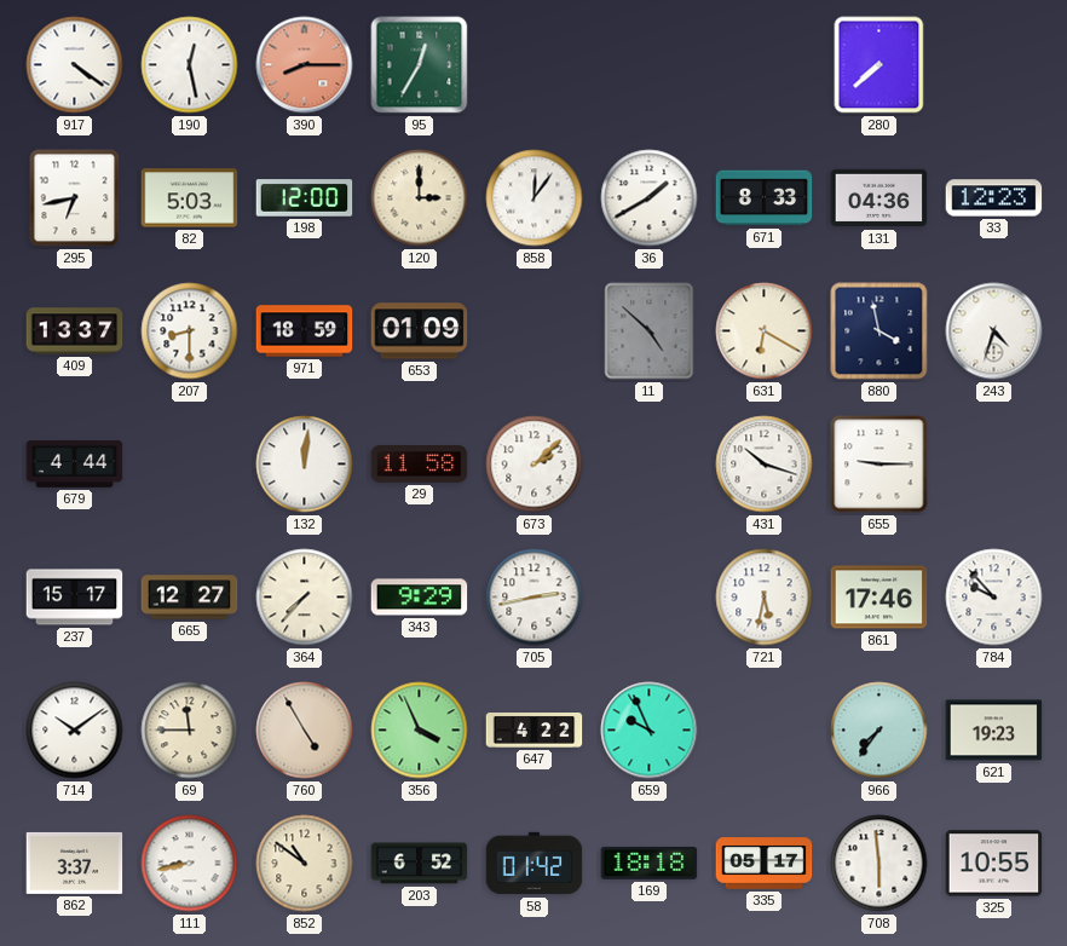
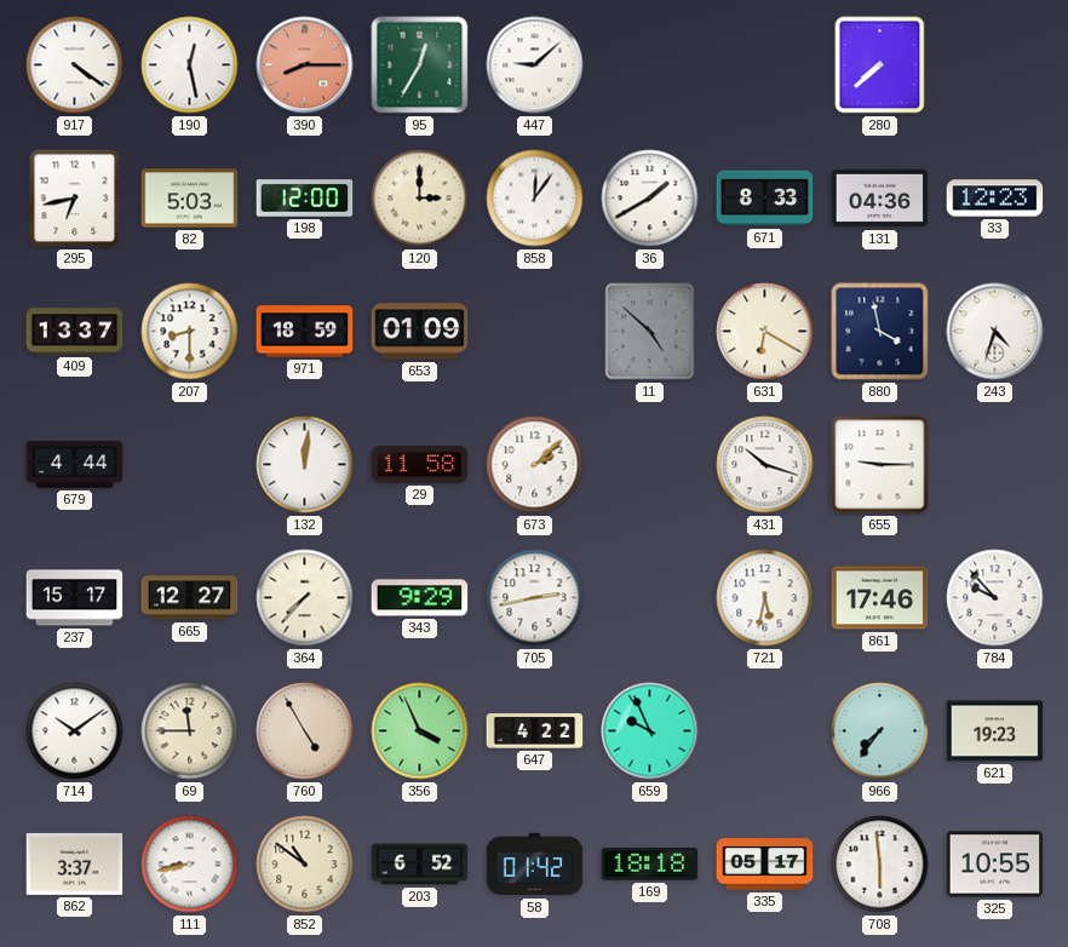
447: none -> 9:08
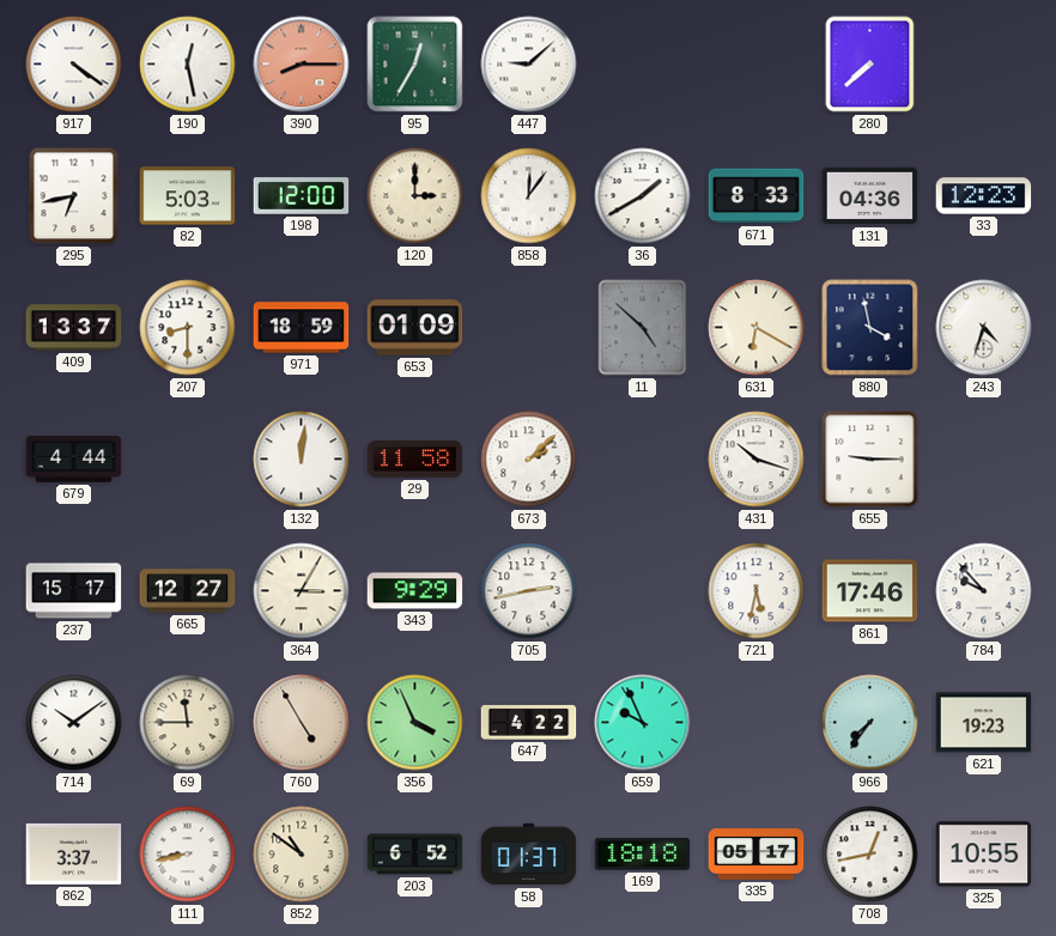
364: 7:37 -> 3:05
58: 01:42 -> 01:37
708: 5:59 -> 12:43
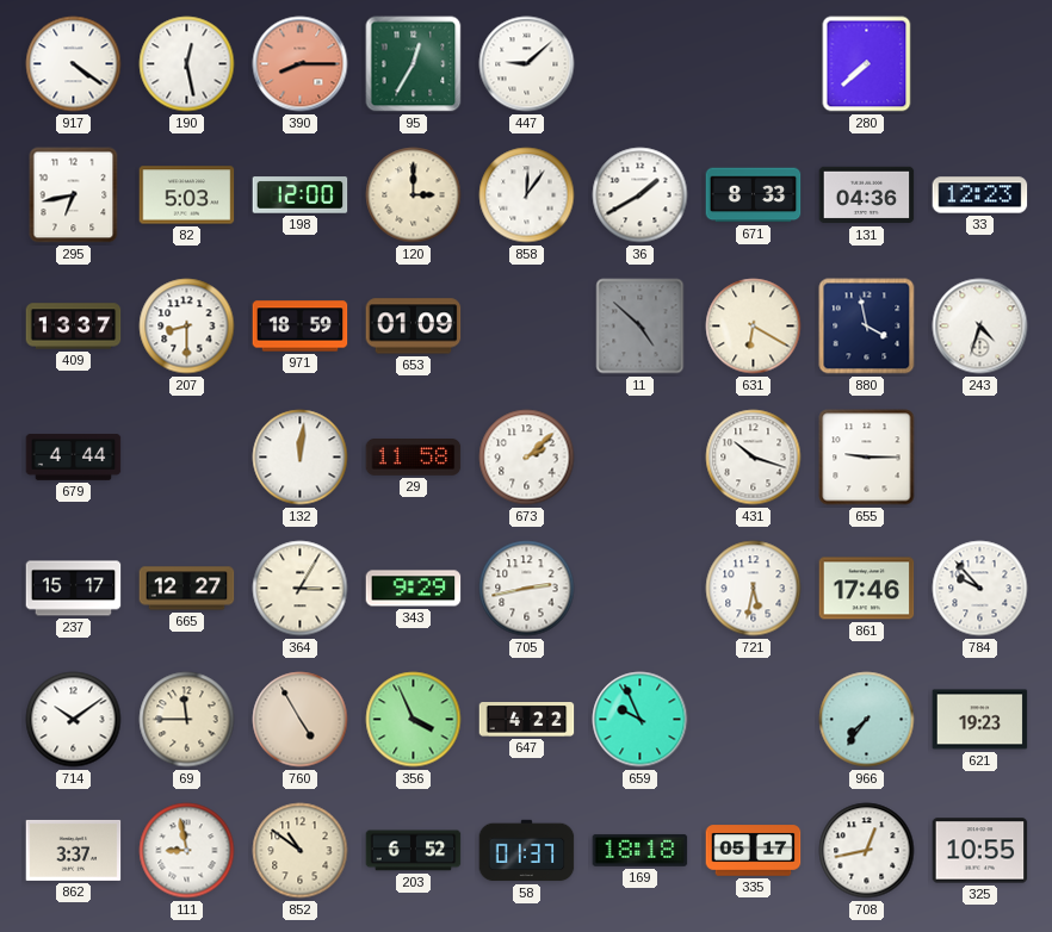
111: 8:43 -> 8:58
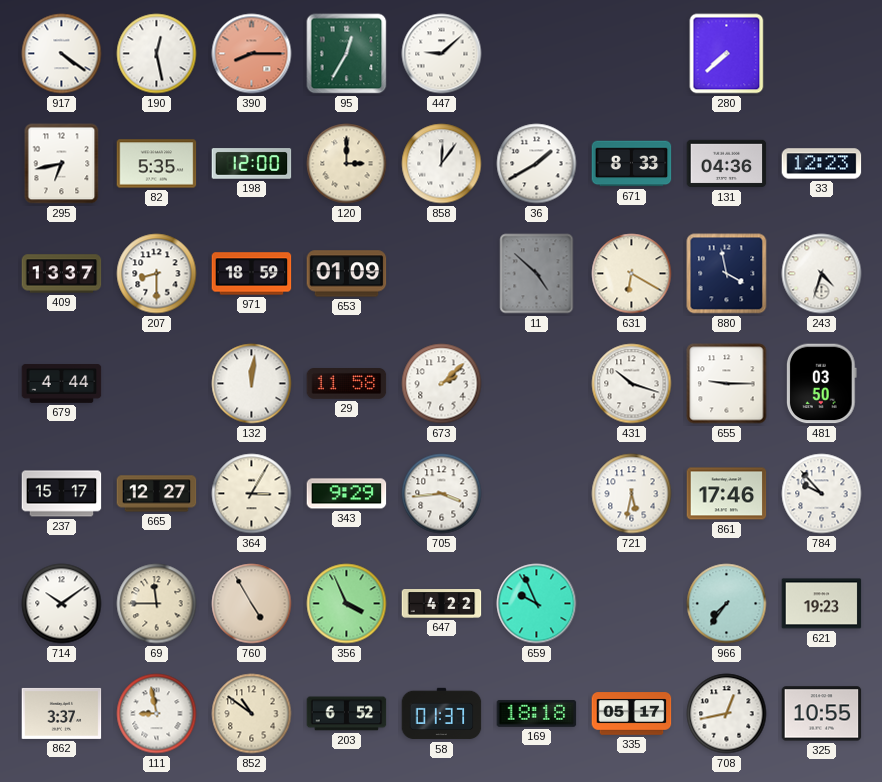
82: 5:03 -> 5:35
481: none -> 03:50
705: 2:43 -> 3:44
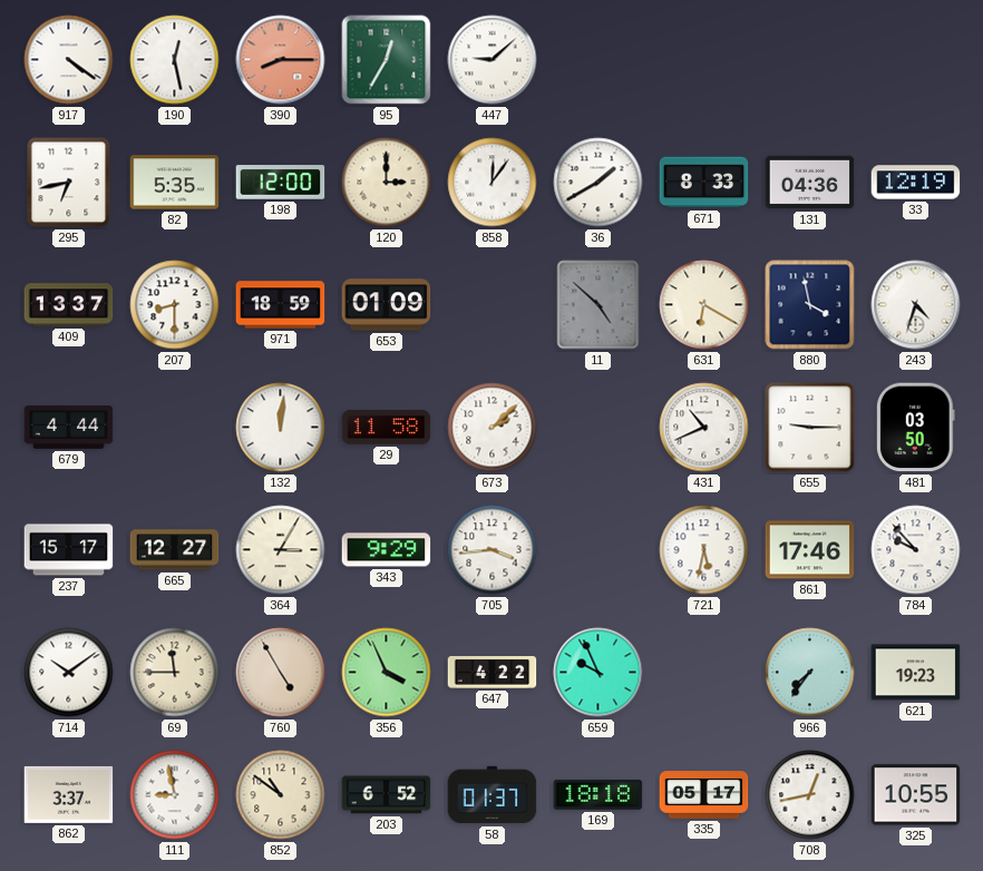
280: 7:38 -> none
33: 12:23 -> 12:19
431: 10:18 -> 10:41
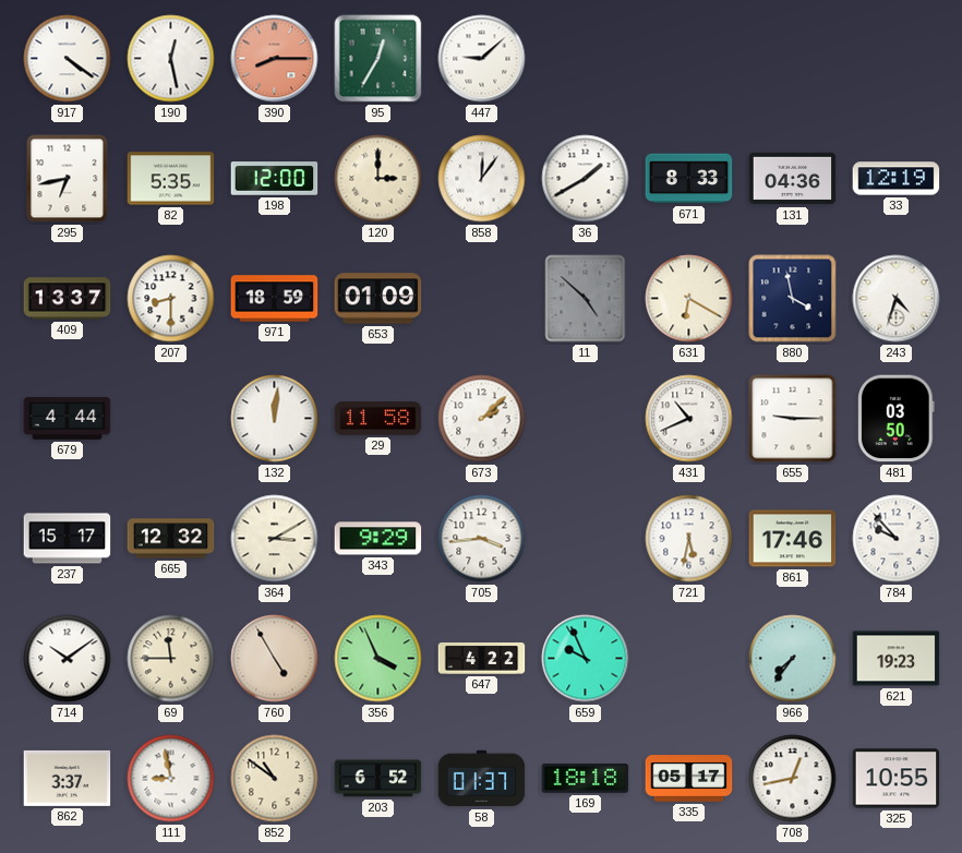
665: 12:27 -> 12:32
364: 3:05 -> 3:10
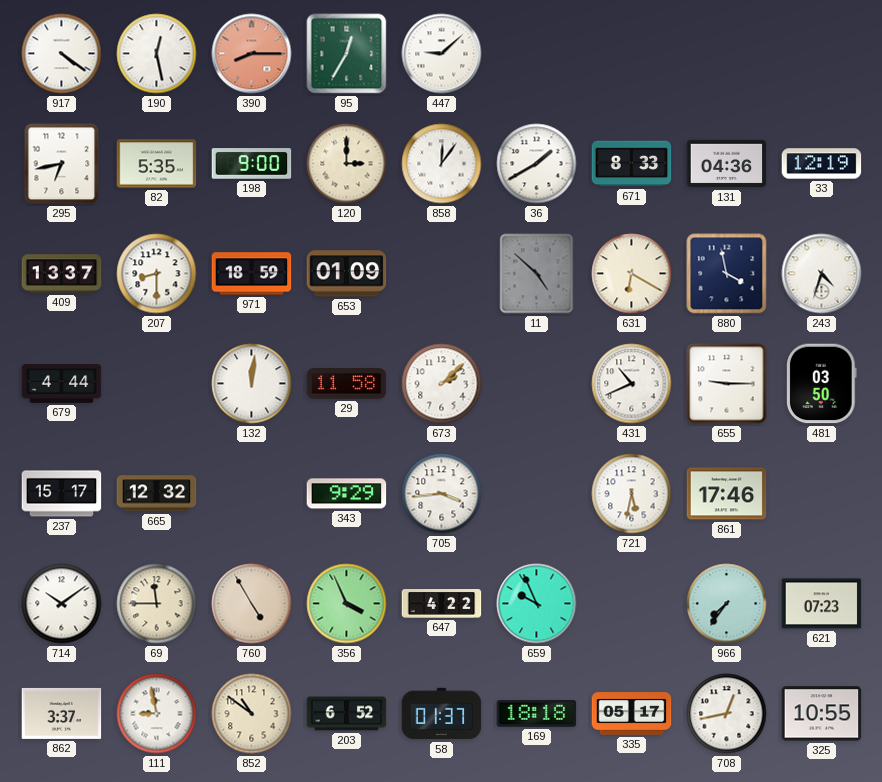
198: 12:00 -> 9:00
364: 3:10 -> none
784: 9:53 -> none
621: 19:23 -> 07:23
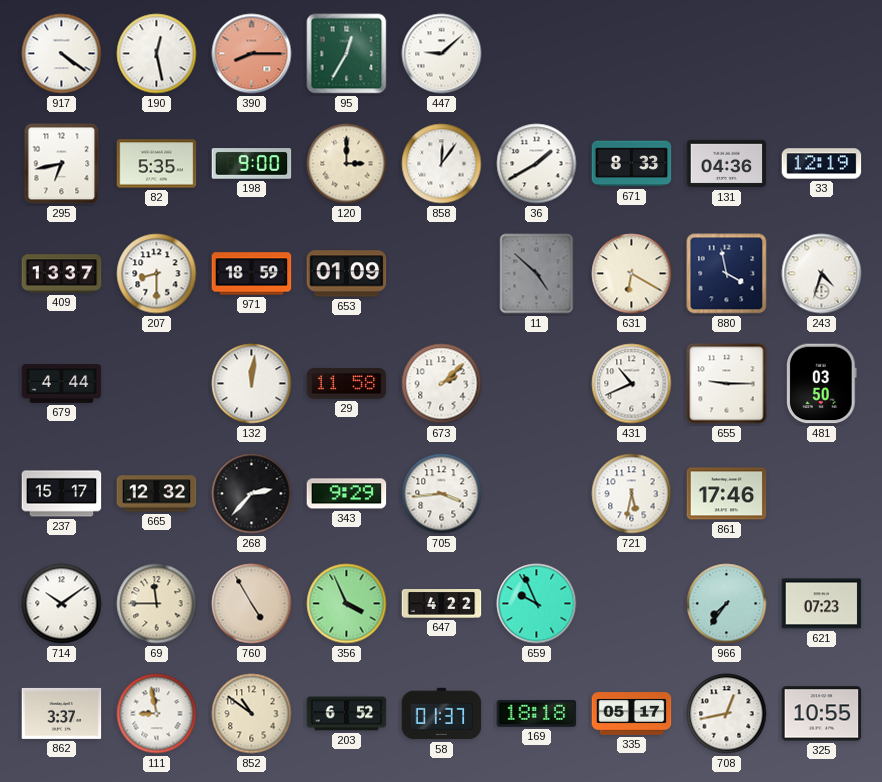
268: none -> 2:37
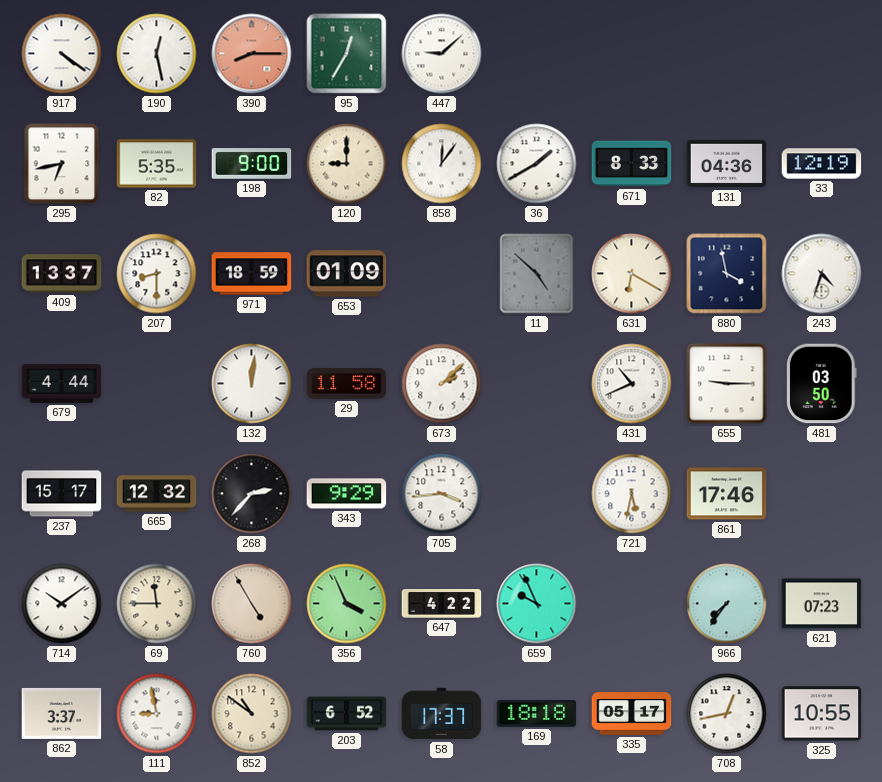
120: 3:00 -> 9:00
58: 01:37 -> 17:37
